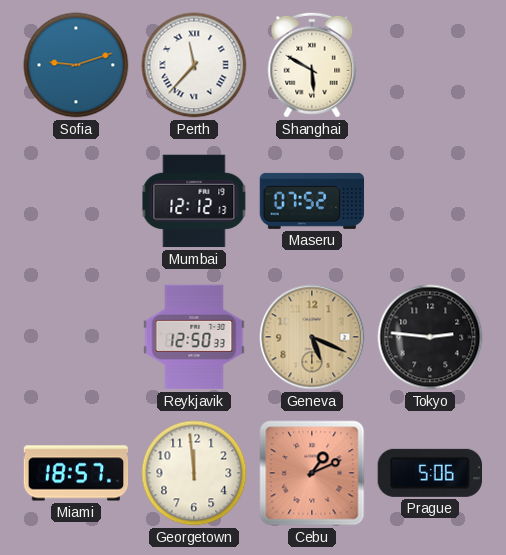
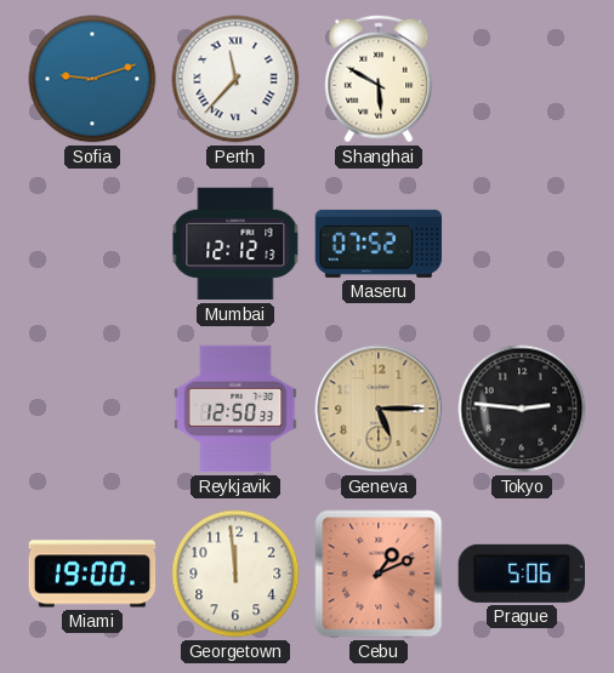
Geneva: 5:19 -> 5:15
Miami: 18:57 -> 19:00
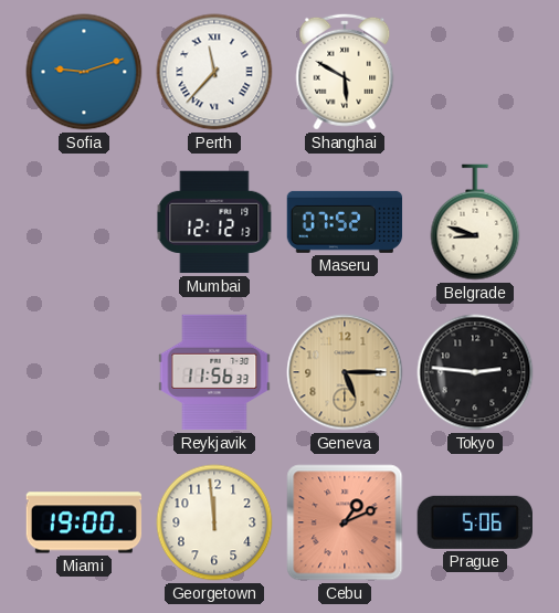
Belgrade: none -> 8:48
Reykjavik: 12:50 -> 11:56
